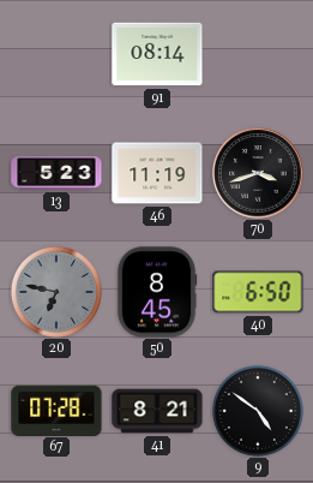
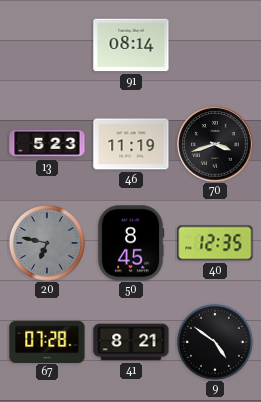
40: 6:50 -> 12:35
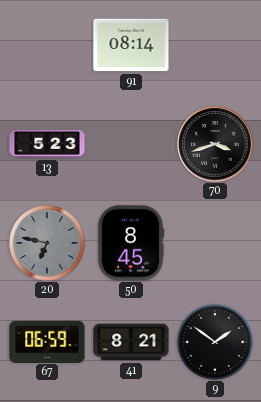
46: 11:19 -> none
40: 12:35 -> none
67: 07:28 -> 06:59
9: 4:51 -> 1:51
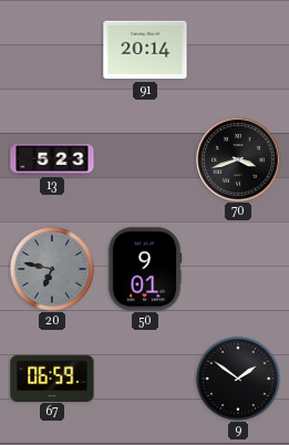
91: 08:14 -> 20:14
50: 8:45 -> 9:01
41: 8:21 -> none
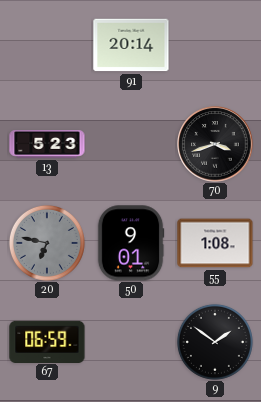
55: none -> 1:08
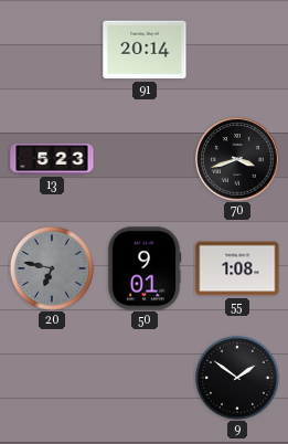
67: 06:59 -> none
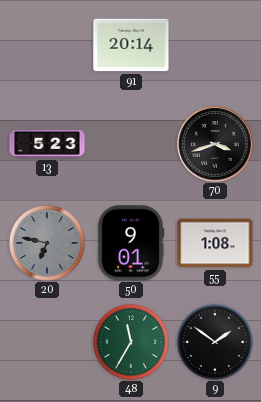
48: none -> 11:35
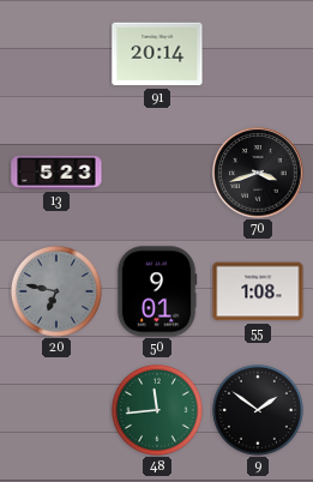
48: 11:35 -> 11:44
